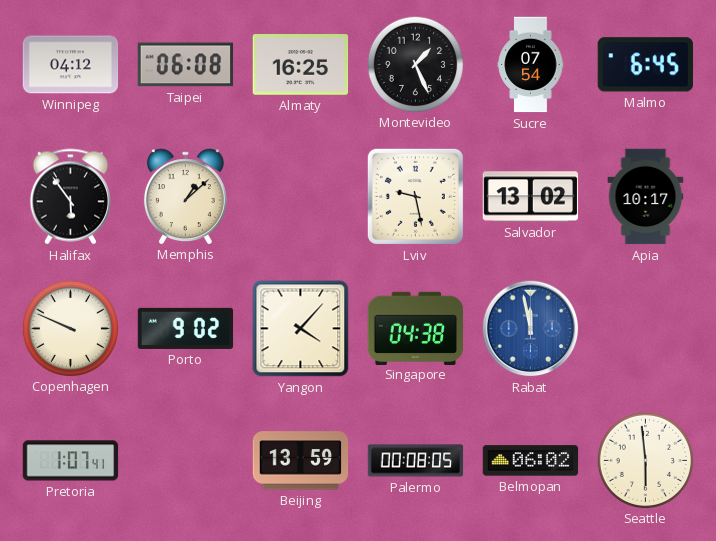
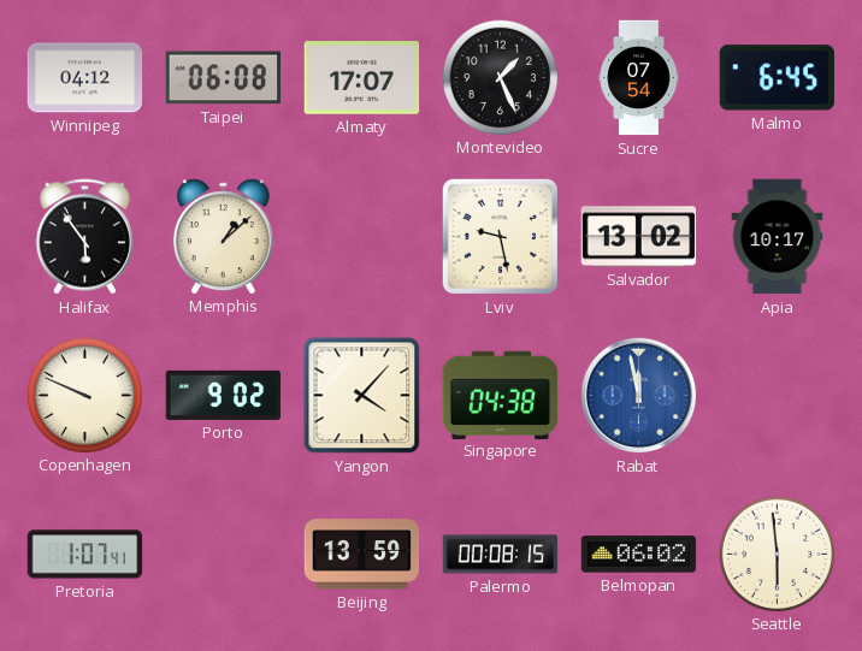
Almaty: 16:25 -> 17:07
Palermo: 00:08:05 -> 00:08:15
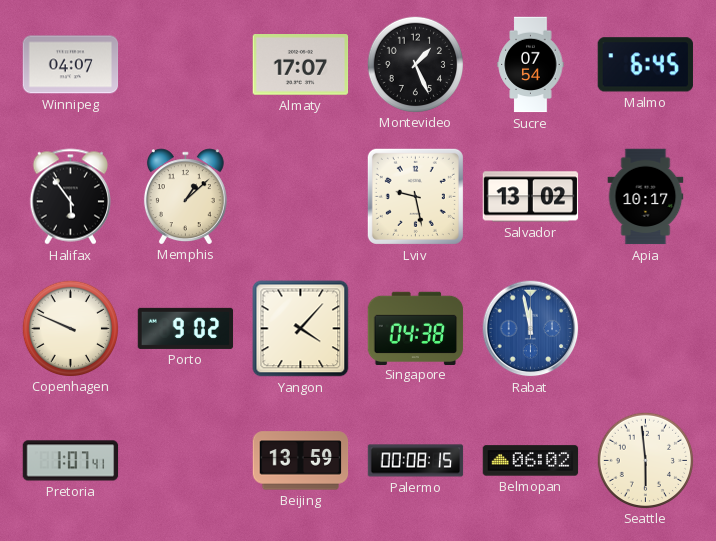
Winnipeg: 04:12 -> 04:07
Taipei: 06:08 -> none
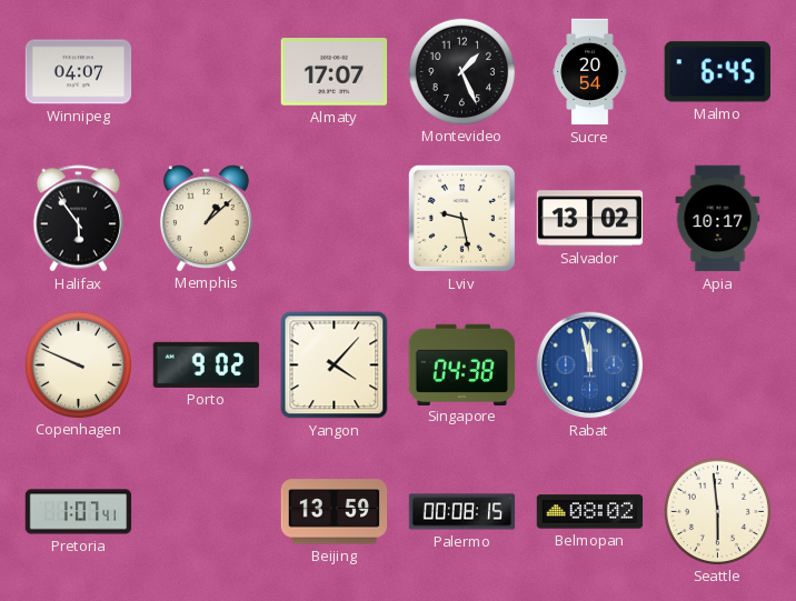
Sucre: 07:54 -> 20:54
Belmopan: 06:02 -> 08:02
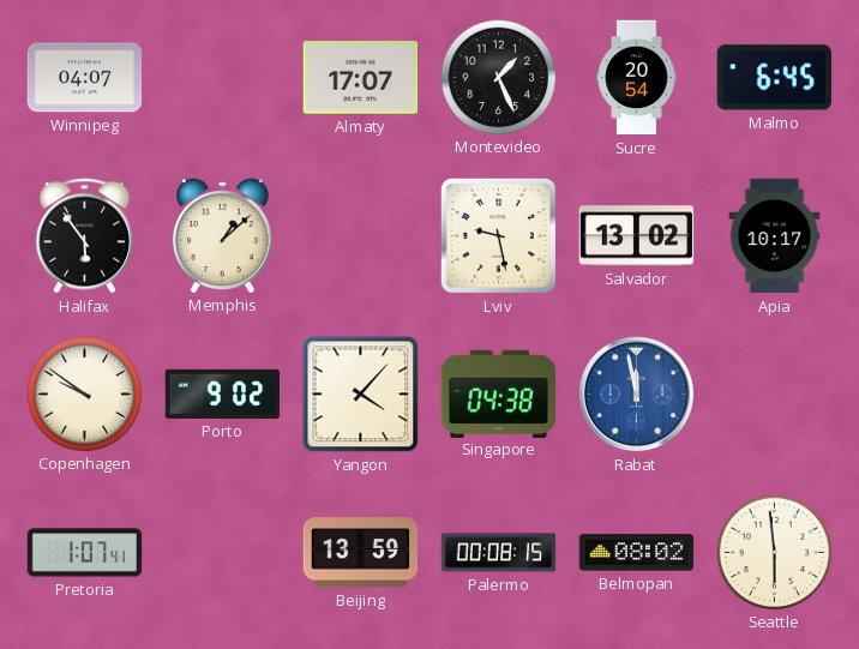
Copenhagen: 9:49 -> 9:51
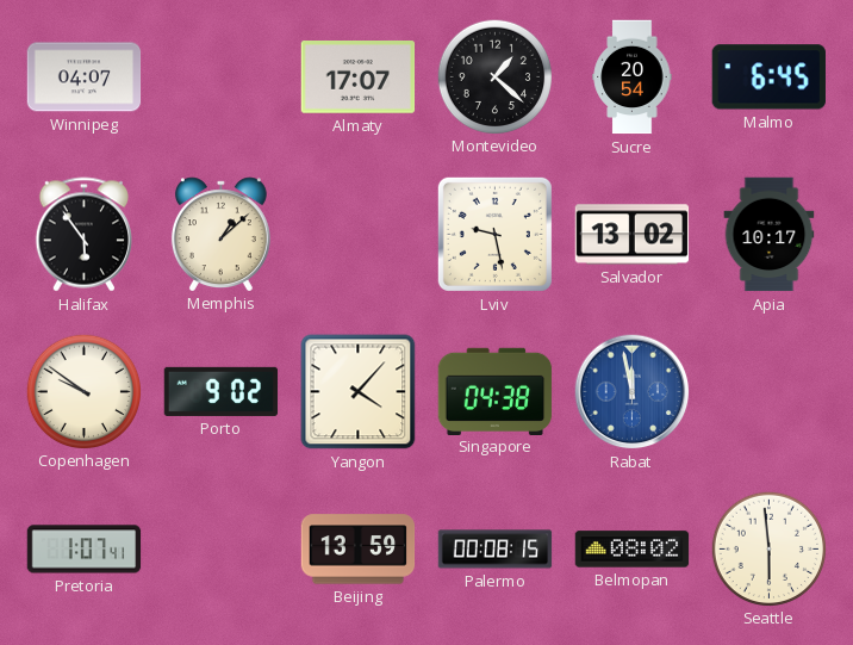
Montevideo: 1:26 -> 1:22
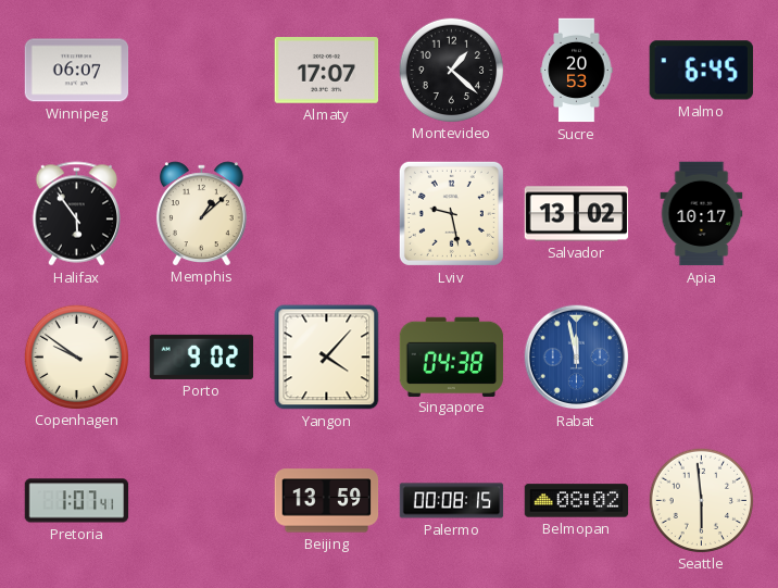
Winnipeg: 04:07 -> 06:07
Sucre: 20:54 -> 20:53
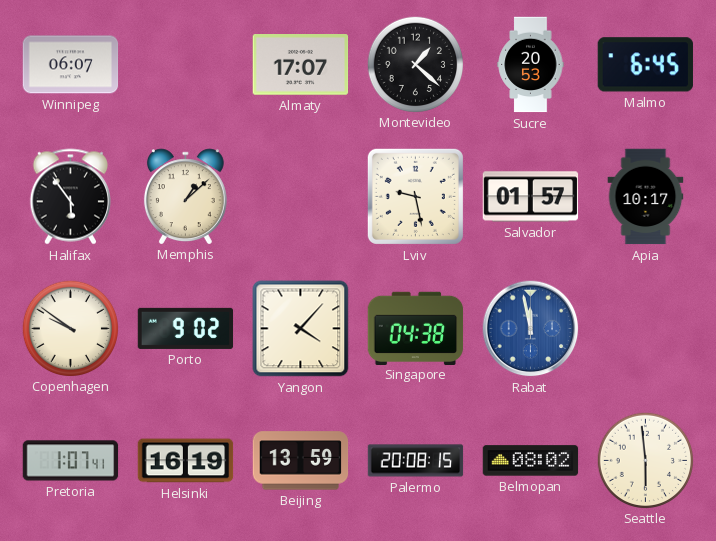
Salvador: 13:02 -> 01:57
Helsinki: none -> 16:19
Palermo: 00:08 -> 20:08
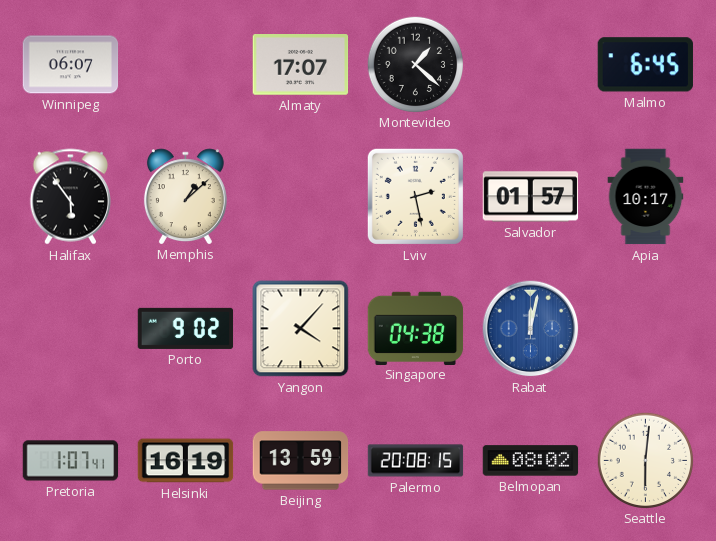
Sucre: 20:53 -> none
Lviv: 9:28 -> 2:28
Copenhagen: 9:51 -> none
Rabat: 11:58 -> 12:02
Seattle: 5:59 -> 6:01
